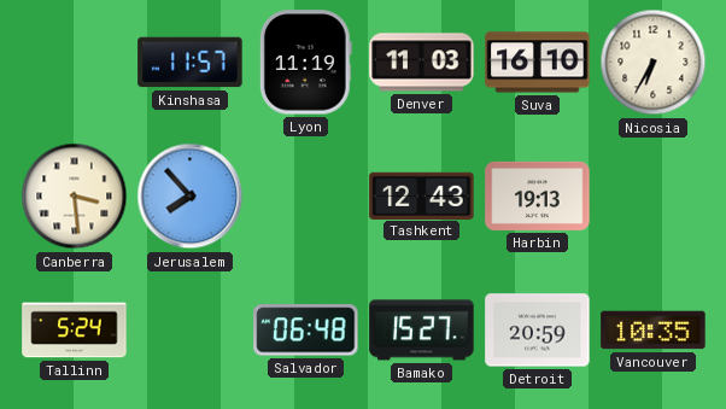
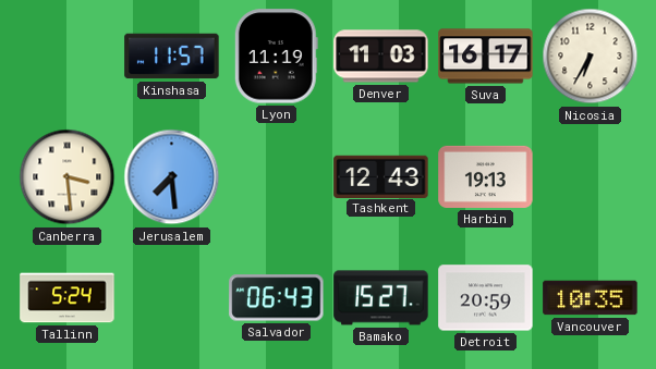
Suva: 16:10 -> 16:17
Jerusalem: 7:53 -> 7:29
Salvador: 06:48 -> 06:43
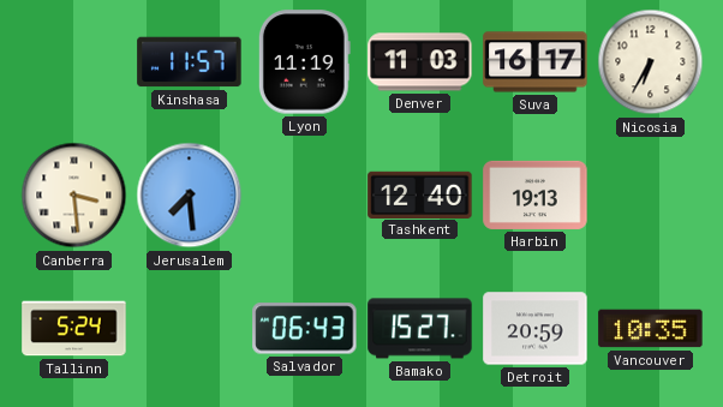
Tashkent: 12:43 -> 12:40
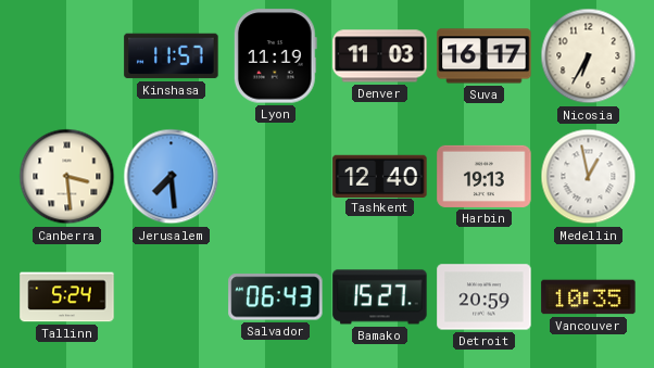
Medellin: none -> 12:58
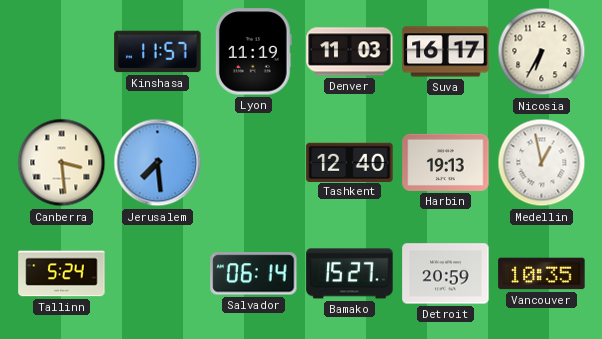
Salvador: 06:43 -> 06:14
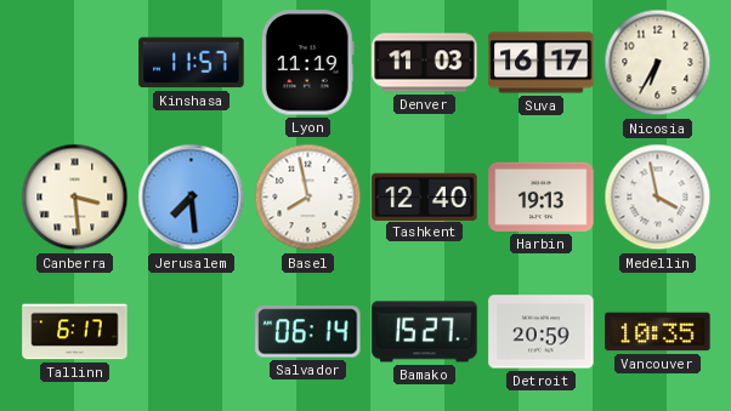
Basel: none -> 7:58
Medellin: 12:58 -> 3:58
Tallinn: 5:24 -> 6:17
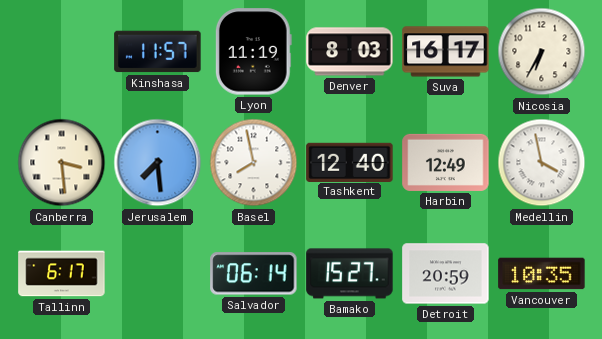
Denver: 11:03 -> 8:03
Harbin: 19:13 -> 12:49
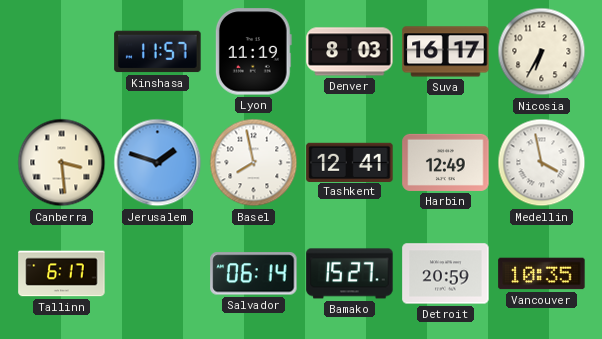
Jerusalem: 7:29 -> 1:48
Tashkent: 12:40 -> 12:41
